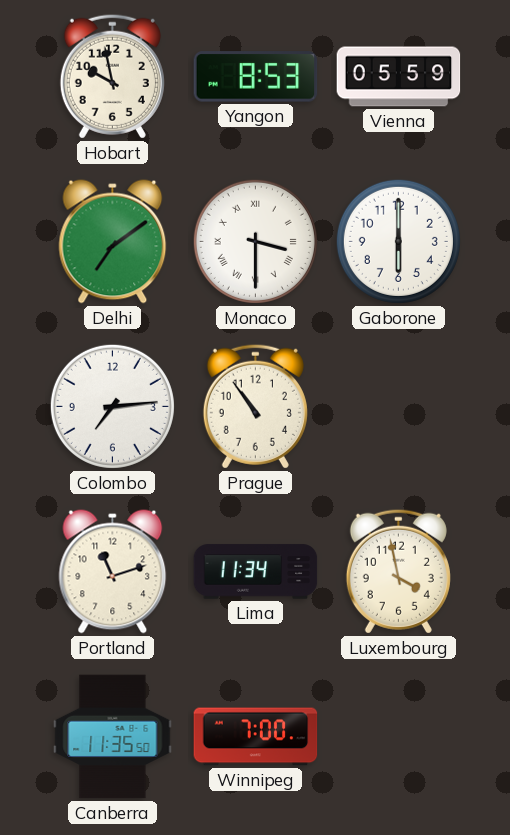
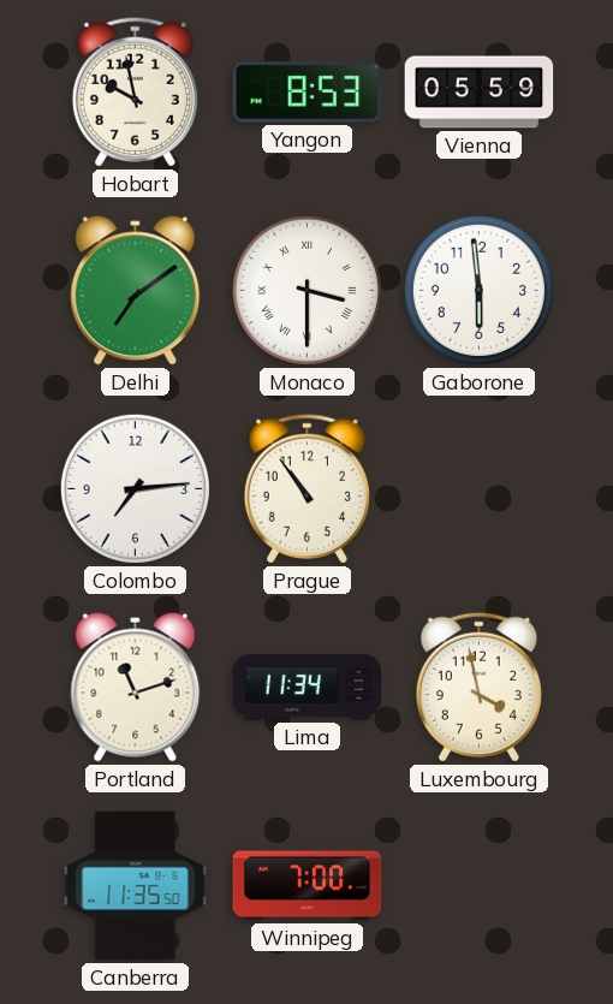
Gaborone: 6:00 -> 5:59
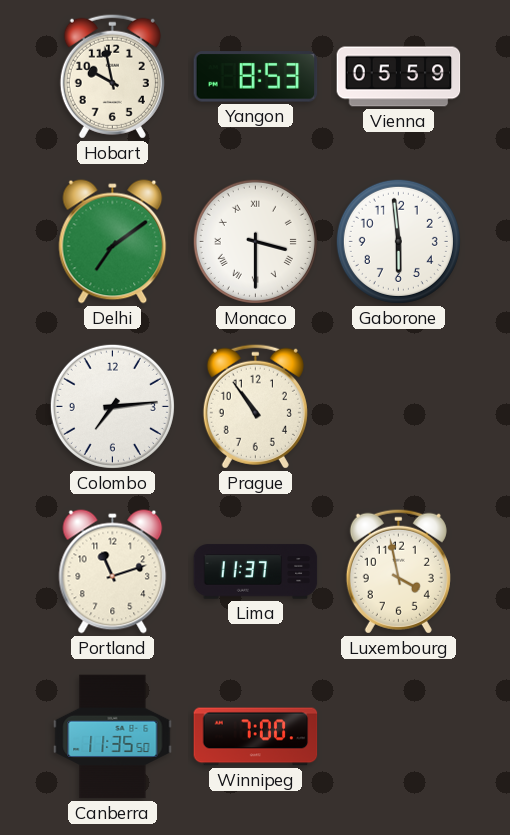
Lima: 11:34 -> 11:37
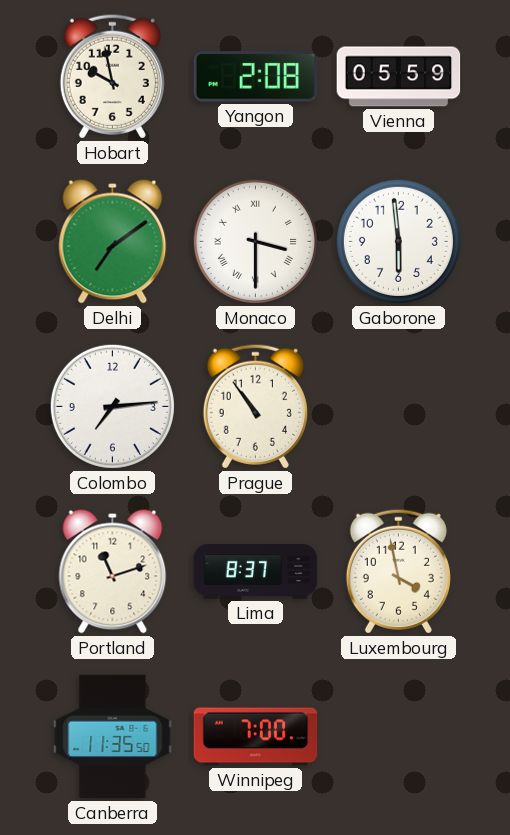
Yangon: 8:53 -> 2:08
Lima: 11:37 -> 8:37
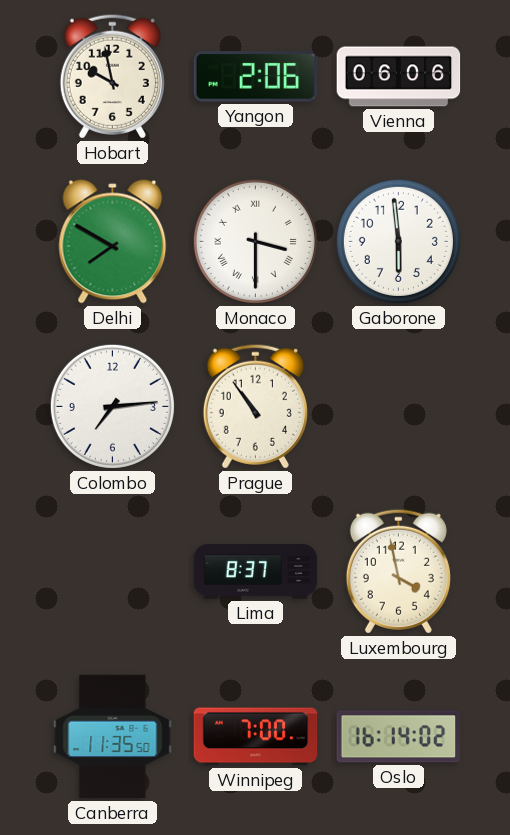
Yangon: 2:08 -> 2:06
Vienna: 05:59 -> 06:06
Delhi: 7:09 -> 7:50
Portland: 11:12 -> none
Oslo: none -> 16:14
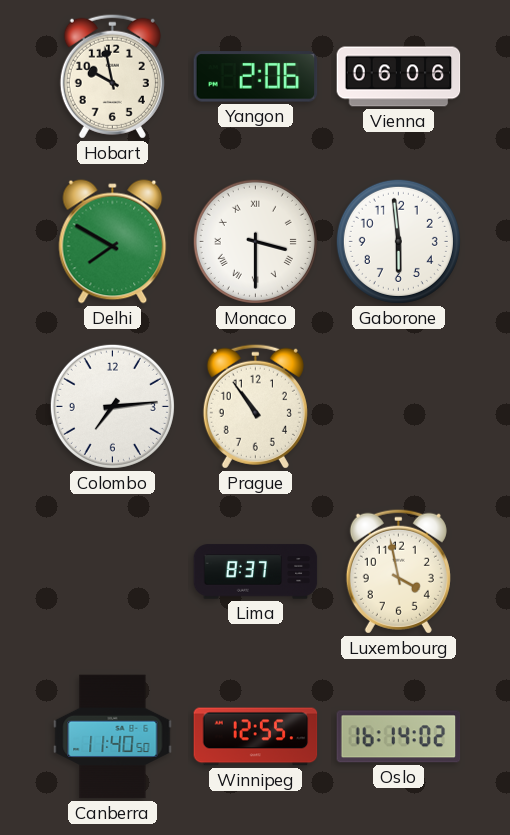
Canberra: 11:35 -> 11:40
Winnipeg: 7:00 -> 12:55
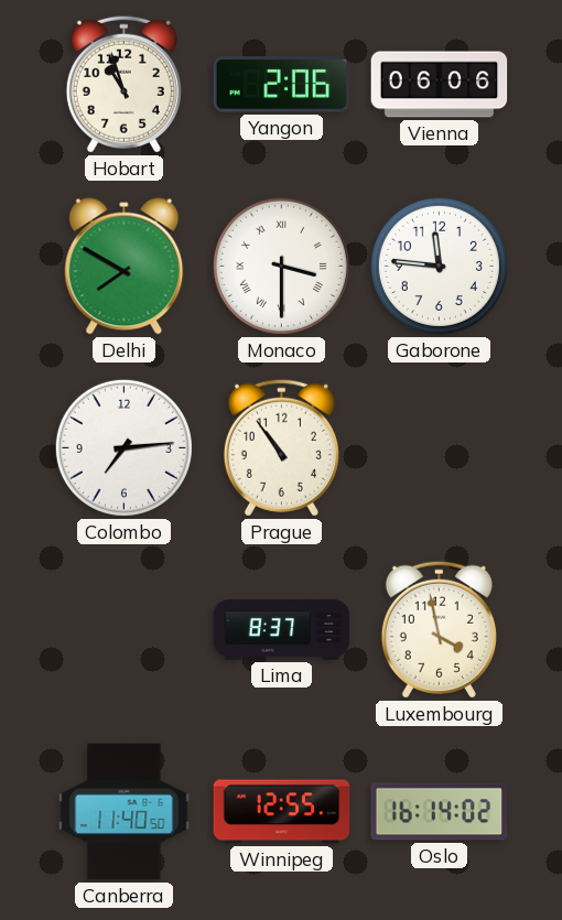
Hobart: 9:58 -> 10:57
Gaborone: 5:59 -> 11:46
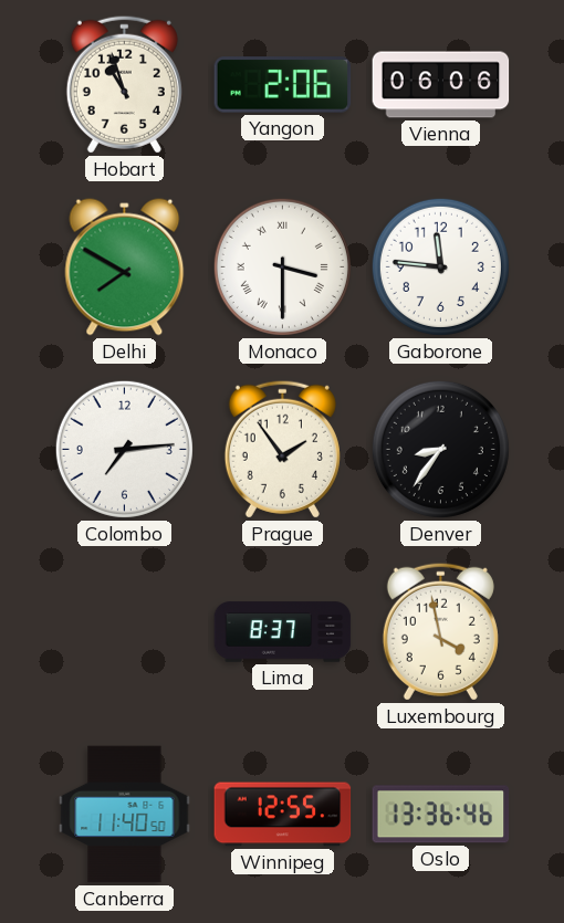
Prague: 10:54 -> 1:54
Denver: none -> 8:36
Oslo: 16:14 -> 13:36
